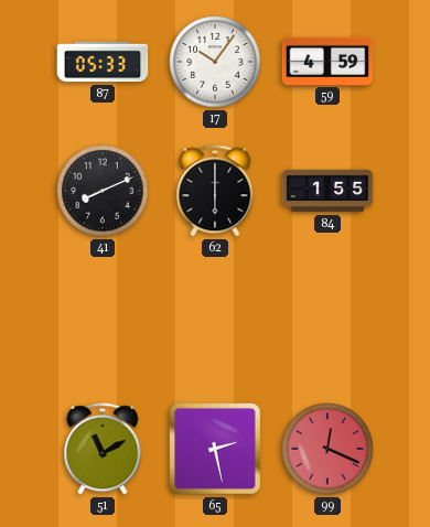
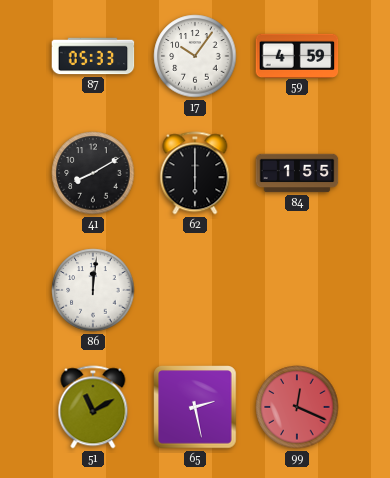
41: 8:11 -> 8:10
86: none -> 12:01
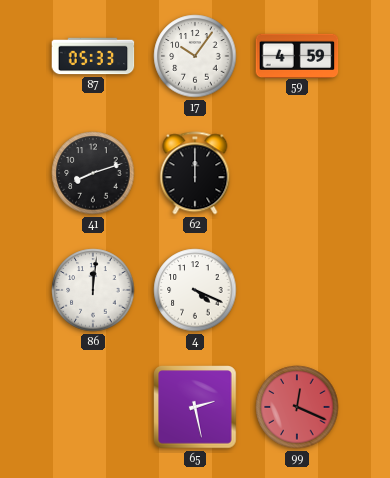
41: 8:10 -> 8:12
62: 6:00 -> 12:00
84: 1:55 -> none
4: none -> 4:19
51: 11:10 -> none
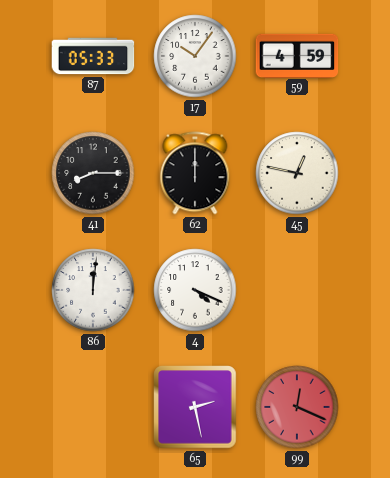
41: 8:12 -> 8:15
45: none -> 12:47
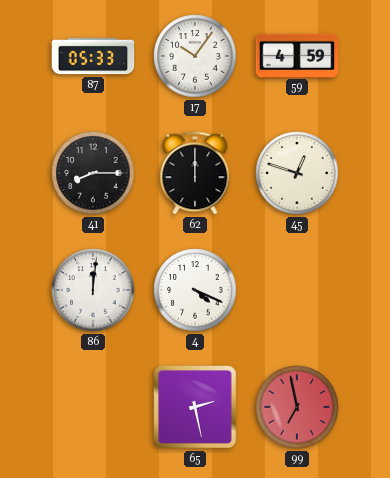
45: 12:47 -> 12:48
99: 12:19 -> 6:58
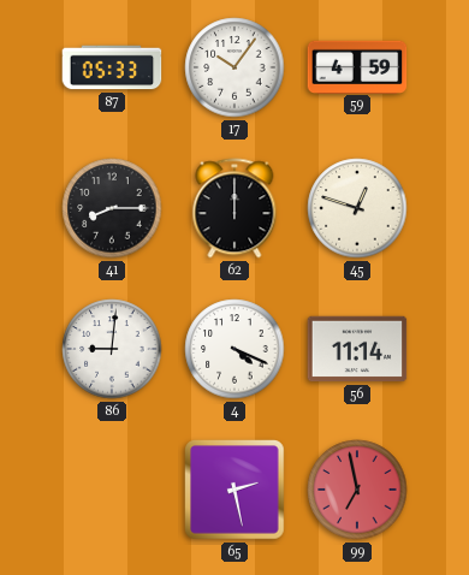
86: 12:01 -> 9:01
56: none -> 11:14
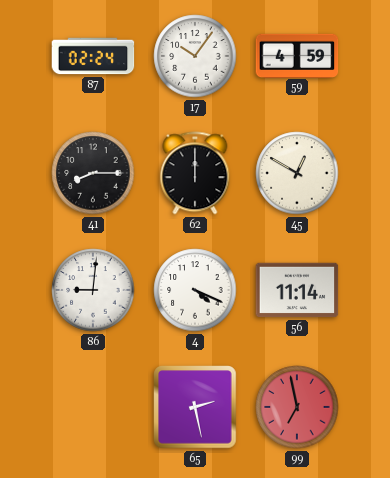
87: 05:33 -> 02:24
45: 12:48 -> 12:50
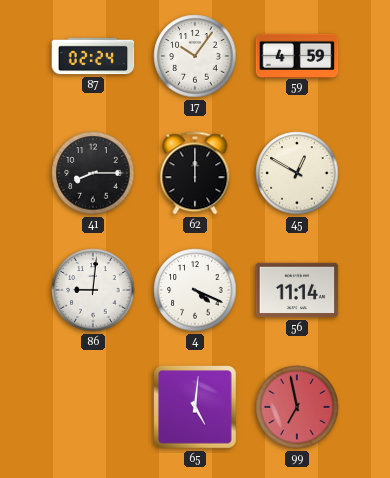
65: 2:28 -> 5:01
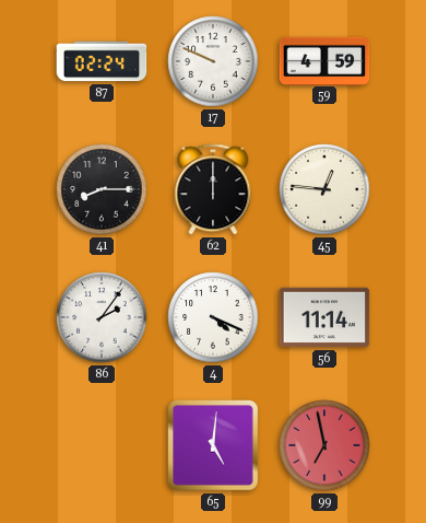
17: 10:06 -> 9:49
45: 12:50 -> 12:46
86: 9:01 -> 2:06
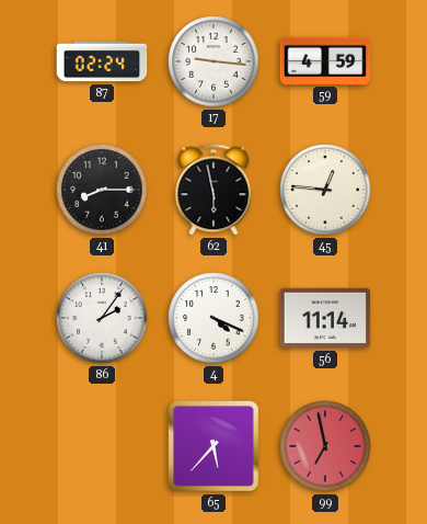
17: 9:49 -> 9:16
62: 12:00 -> 5:58
65: 5:01 -> 5:37
